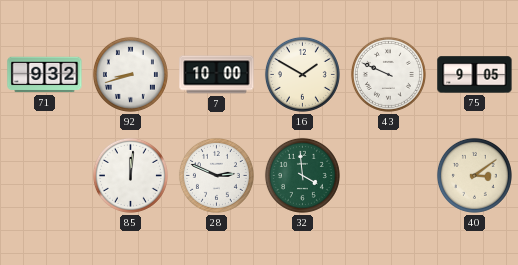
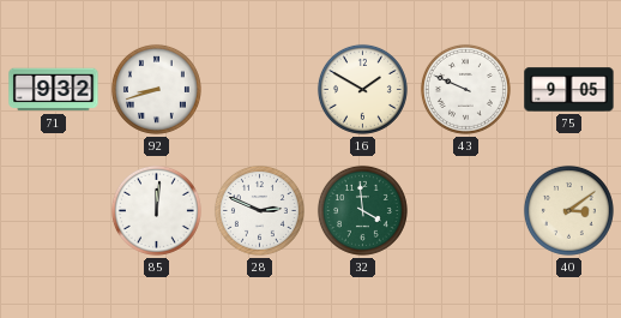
7: 10:00 -> none
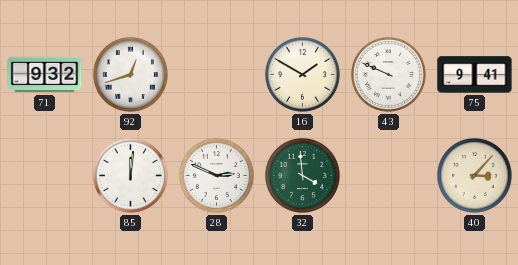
92: 8:42 -> 12:42
75: 9:05 -> 9:41
40: 3:09 -> 3:07
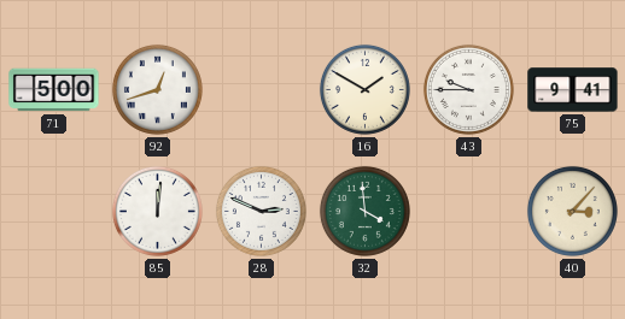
71: 9:32 -> 5:00
43: 9:49 -> 9:45
